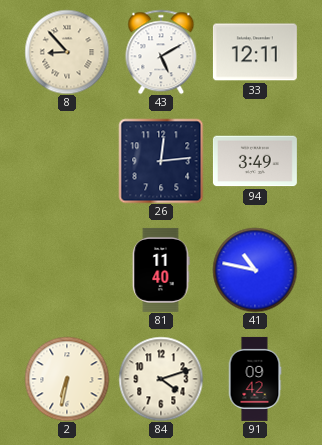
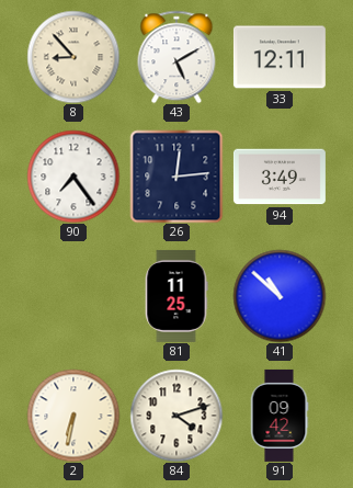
90: none -> 7:24
81: 11:40 -> 11:25
41: 10:47 -> 10:52
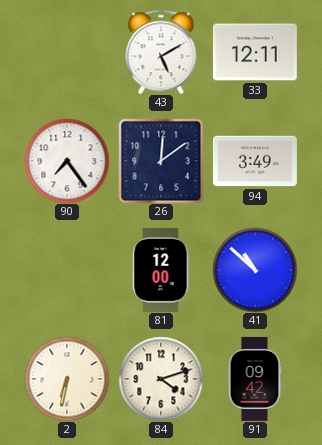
8: 8:53 -> none
26: 12:14 -> 12:09
81: 11:25 -> 12:00
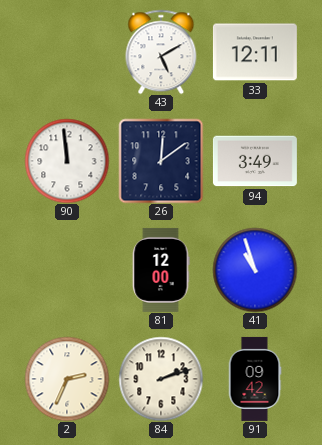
90: 7:24 -> 11:59
41: 10:52 -> 10:57
2: 6:32 -> 2:34
84: 4:12 -> 2:12
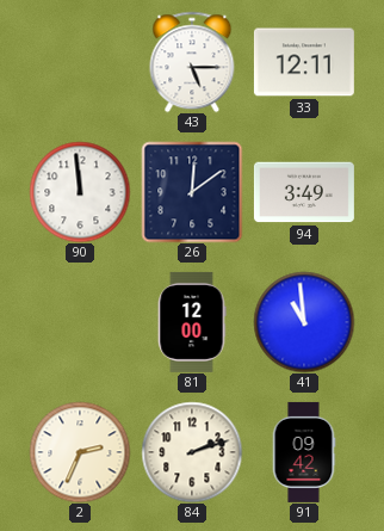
43: 5:10 -> 5:15
41: 10:57 -> 10:59
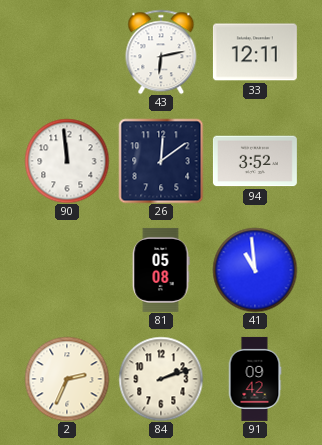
43: 5:15 -> 6:13
94: 3:49 -> 3:52
81: 12:00 -> 05:08
